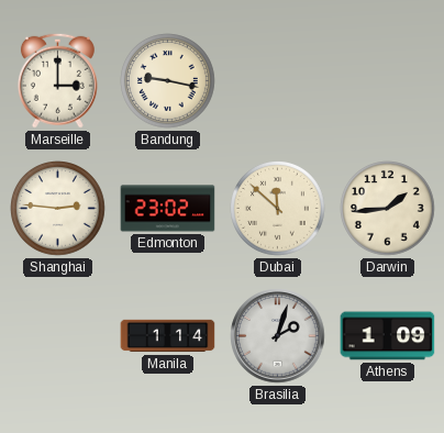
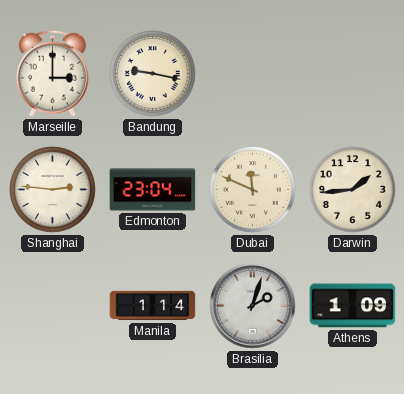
Edmonton: 23:02 -> 23:04
Dubai: 11:52 -> 11:49
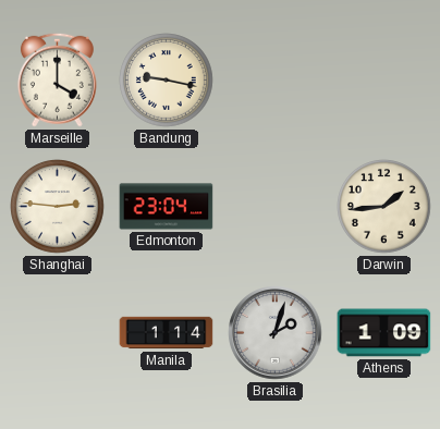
Marseille: 3:00 -> 4:00
Dubai: 11:49 -> none
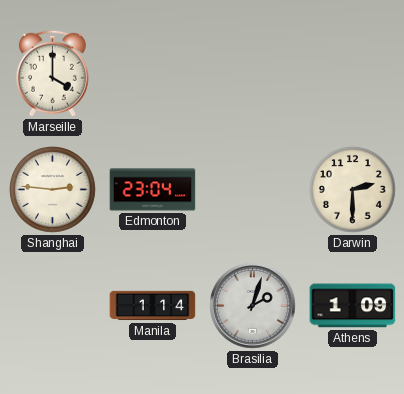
Bandung: 9:17 -> none
Darwin: 1:44 -> 2:30
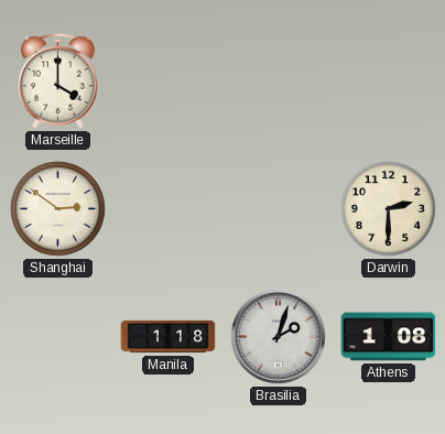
Shanghai: 2:46 -> 2:51
Edmonton: 23:04 -> none
Manila: 1:14 -> 1:18
Athens: 1:09 -> 1:08
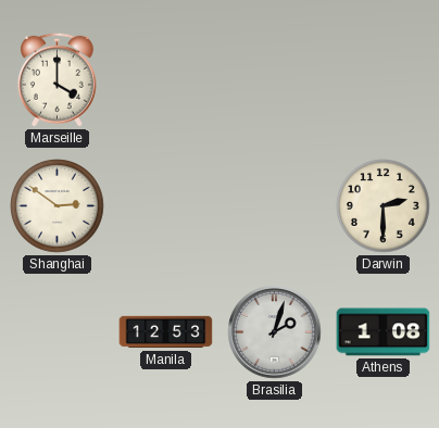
Manila: 1:18 -> 12:53
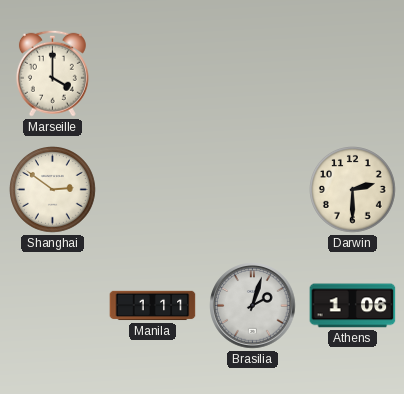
Manila: 12:53 -> 1:11
Athens: 1:08 -> 1:06
